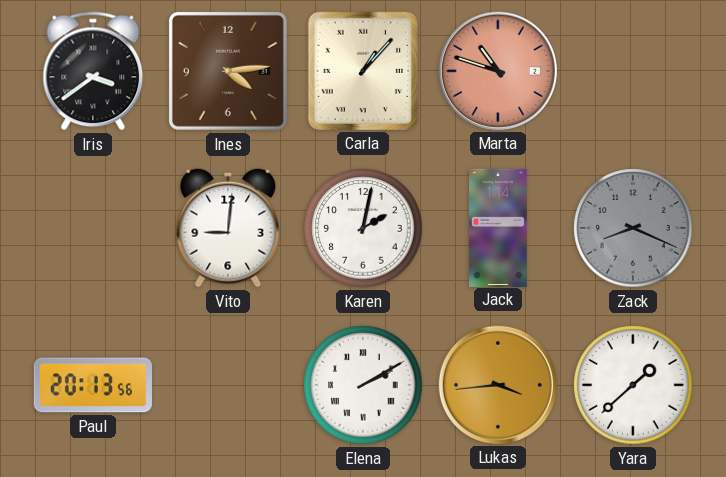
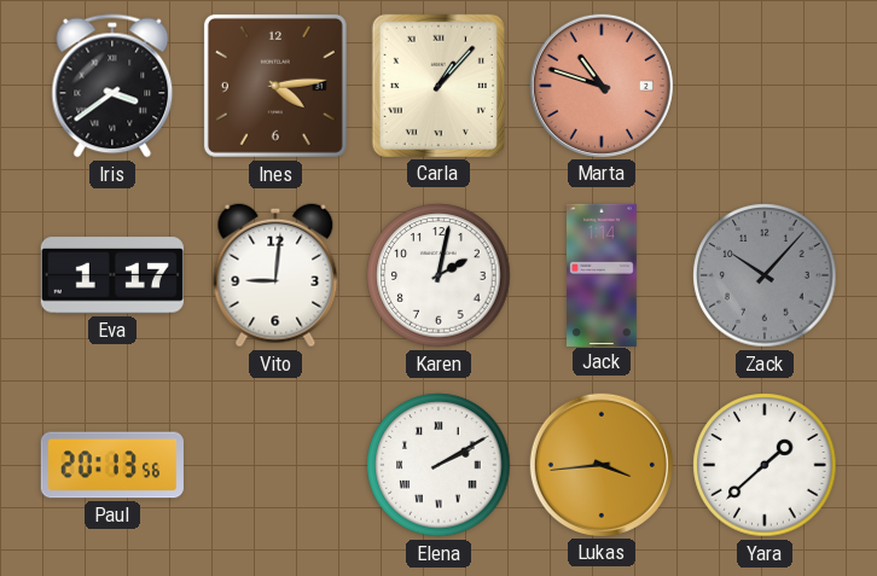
Eva: none -> 1:17
Zack: 8:19 -> 10:07
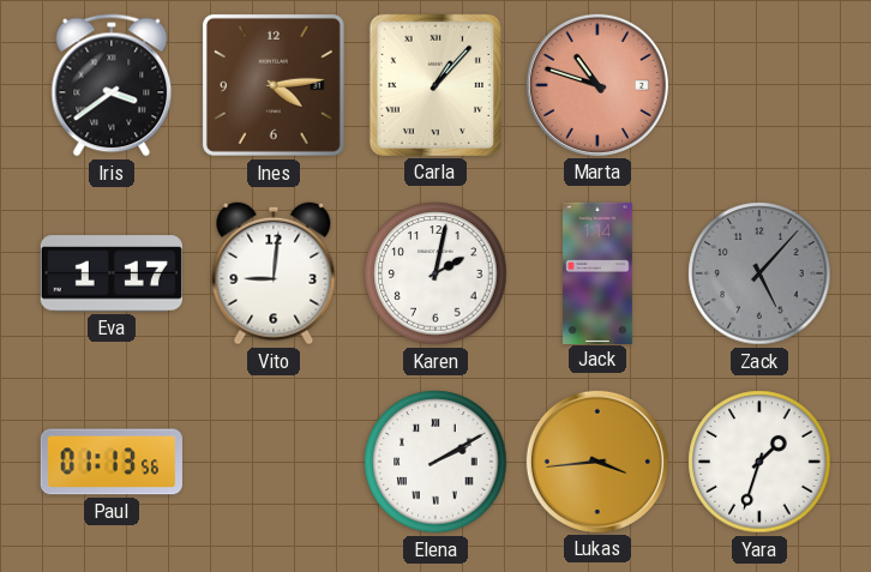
Zack: 10:07 -> 5:07
Paul: 20:13 -> 01:13
Yara: 1:38 -> 1:33
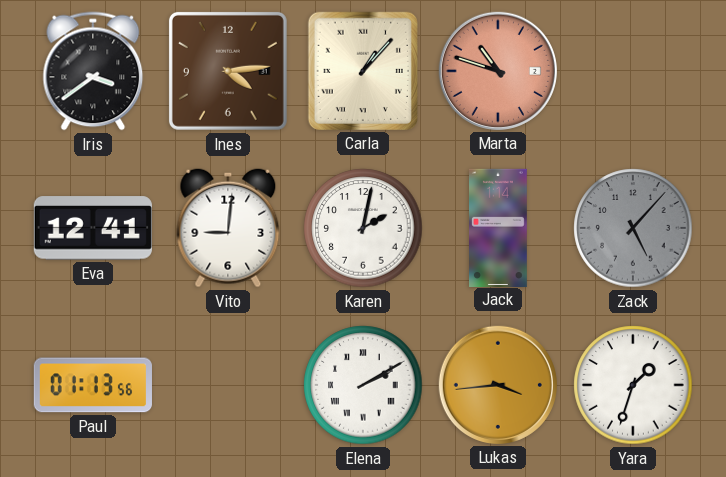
Eva: 1:17 -> 12:41
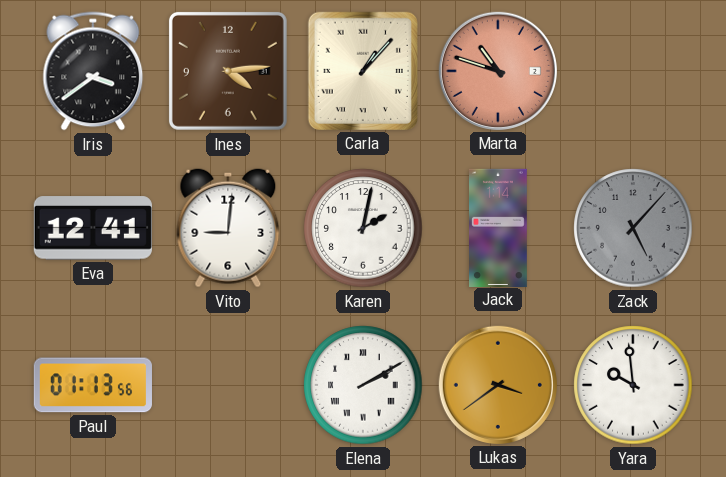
Lukas: 3:44 -> 3:39
Yara: 1:33 -> 9:59
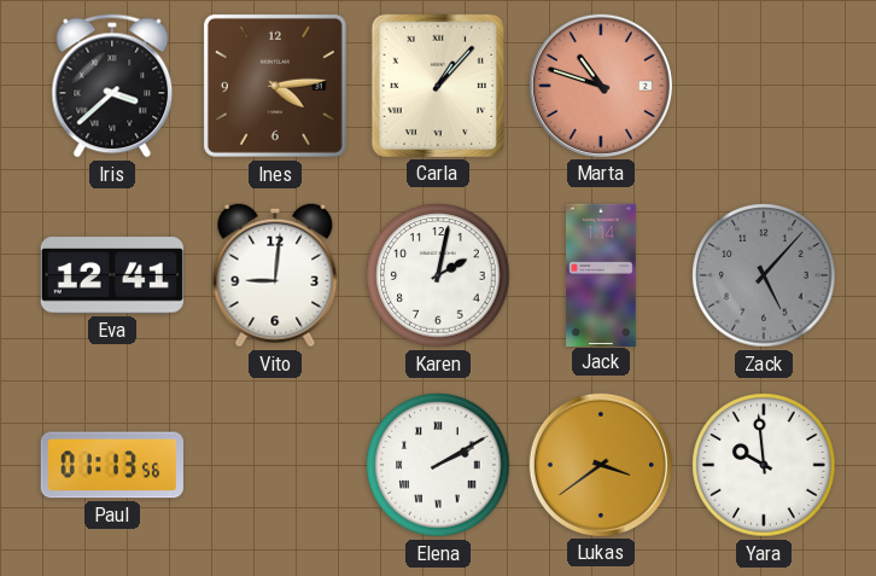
Iris: 3:39 -> 3:38
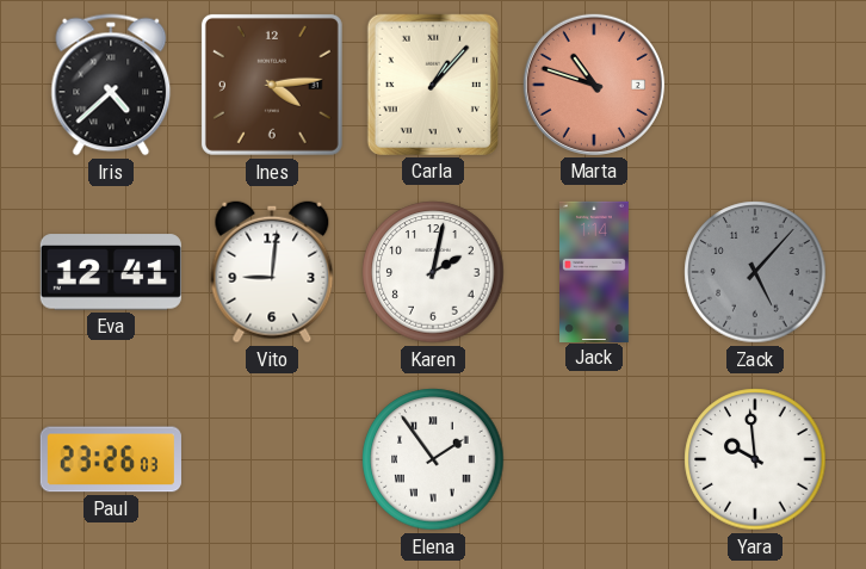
Iris: 3:38 -> 4:38
Paul: 01:13 -> 23:26
Elena: 2:10 -> 1:54
Lukas: 3:39 -> none
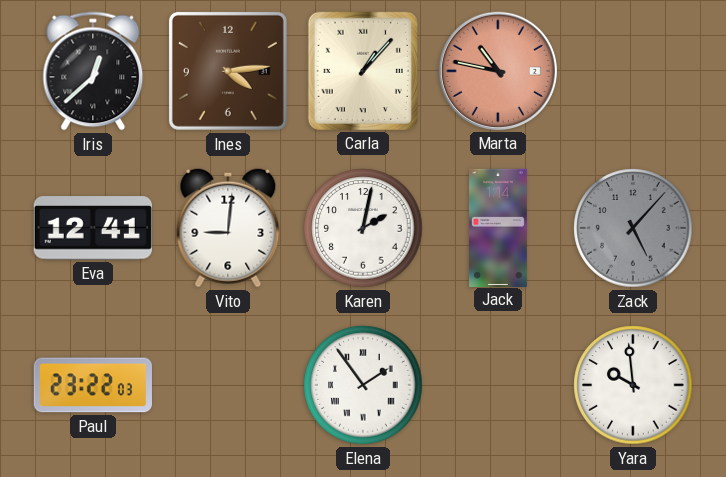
Iris: 4:38 -> 12:38
Marta: 10:48 -> 10:47
Paul: 23:26 -> 23:22
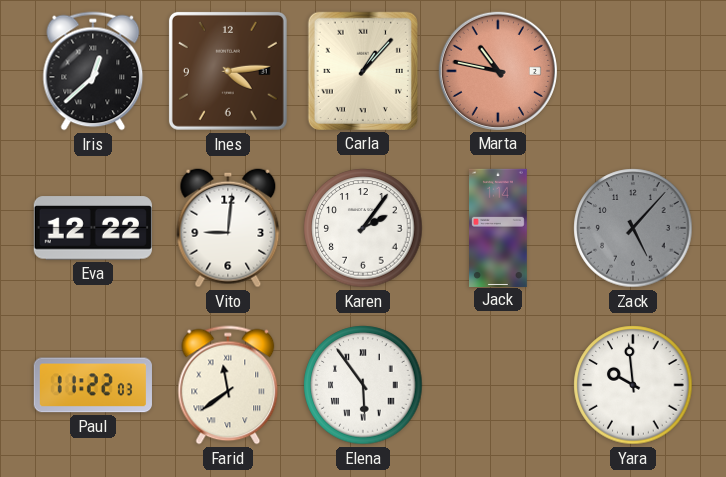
Eva: 12:41 -> 12:22
Karen: 2:02 -> 2:06
Paul: 23:22 -> 11:22
Farid: none -> 11:39
Elena: 1:54 -> 5:54
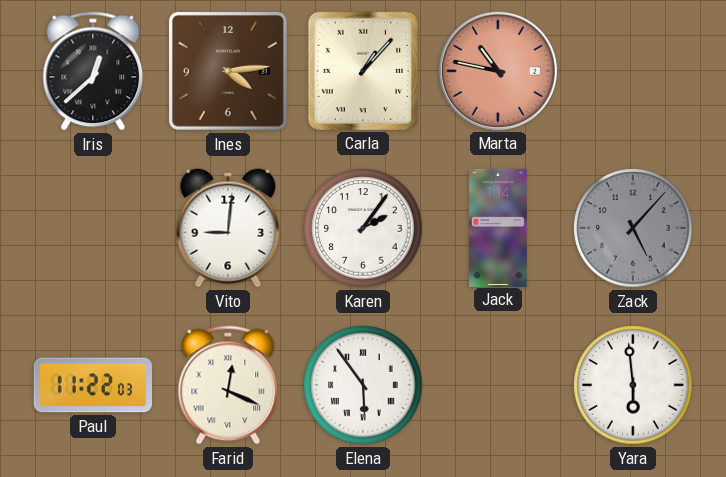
Eva: 12:22 -> none
Farid: 11:39 -> 12:19
Yara: 9:59 -> 5:59
